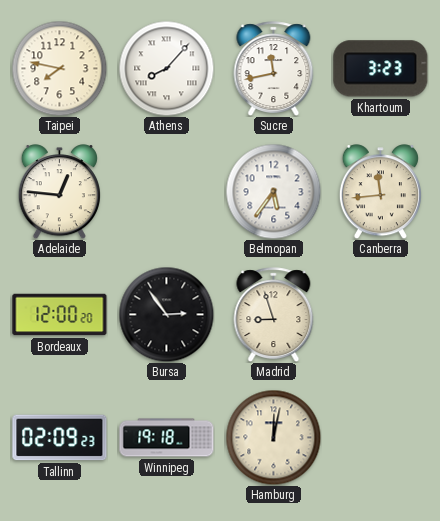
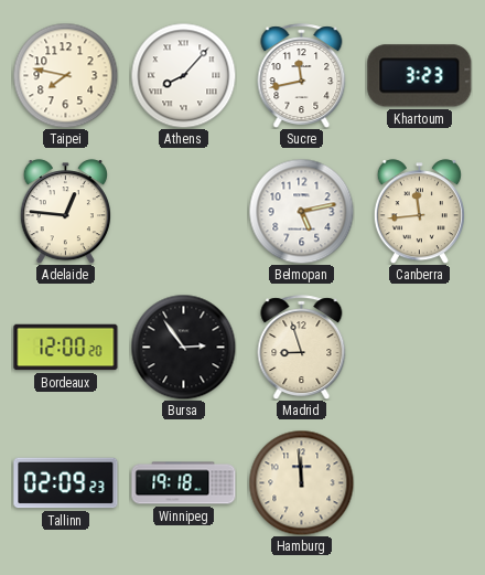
Belmopan: 5:36 -> 5:13
Hamburg: 12:02 -> 11:59
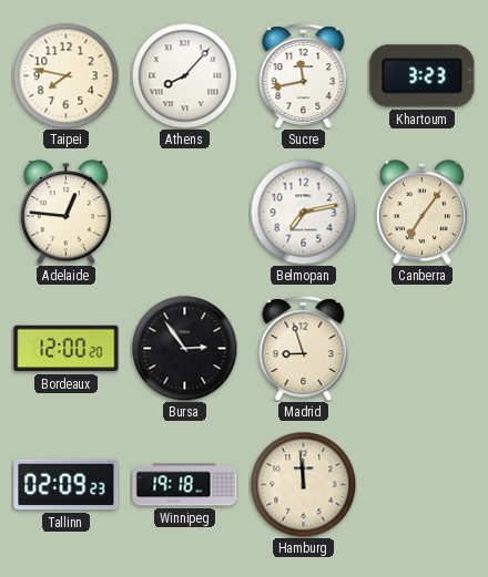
Belmopan: 5:13 -> 7:13
Canberra: 11:44 -> 7:06
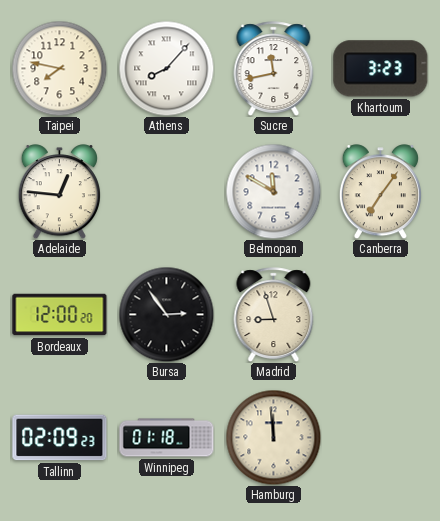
Belmopan: 7:13 -> 11:50
Winnipeg: 19:18 -> 01:18
